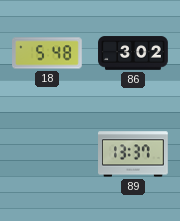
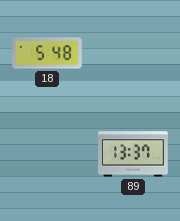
86: 3:02 -> none
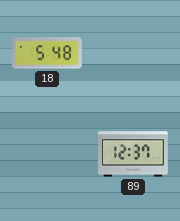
89: 13:37 -> 12:37
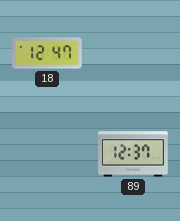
18: 5:48 -> 12:47
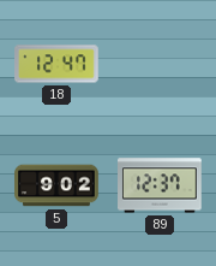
5: none -> 9:02
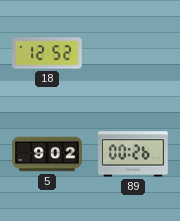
18: 12:47 -> 12:52
89: 12:37 -> 00:26
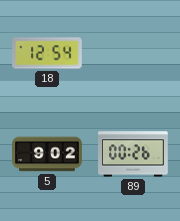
18: 12:52 -> 12:54
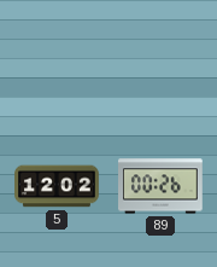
18: 12:54 -> none
5: 9:02 -> 12:02
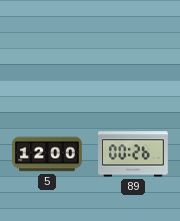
5: 12:02 -> 12:00
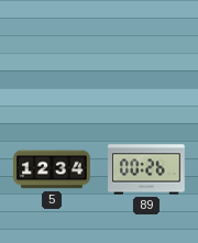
5: 12:00 -> 12:34
